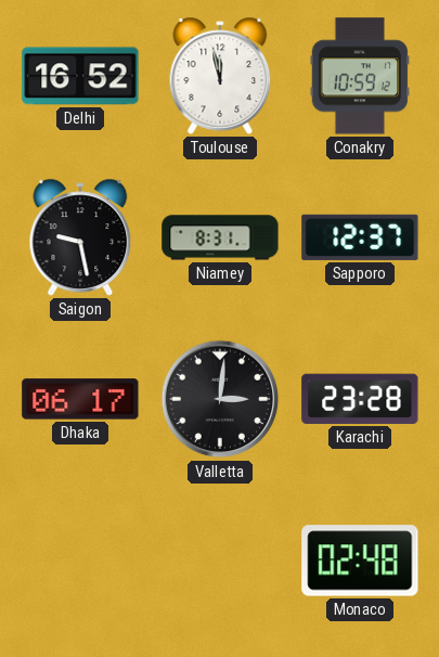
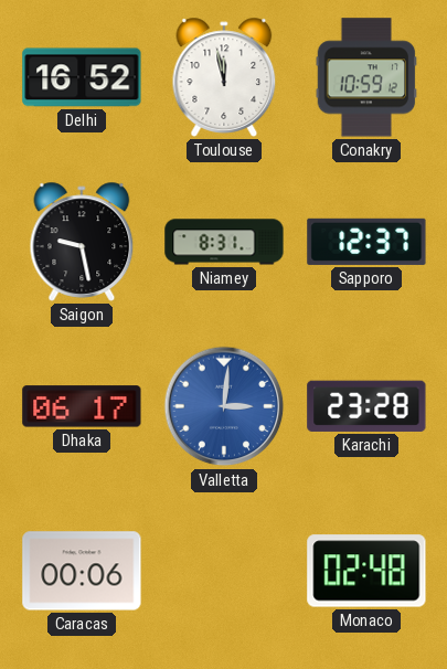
Valletta dial: black -> blue
Caracas: none -> 00:06
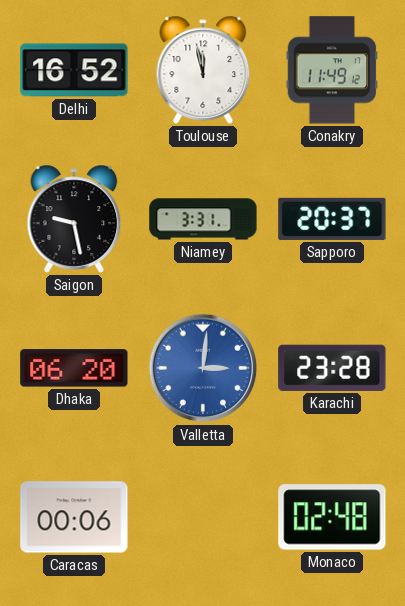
Conakry: 10:59 -> 11:49
Niamey: 8:31 -> 3:31
Sapporo: 12:37 -> 20:37
Dhaka: 06:17 -> 06:20
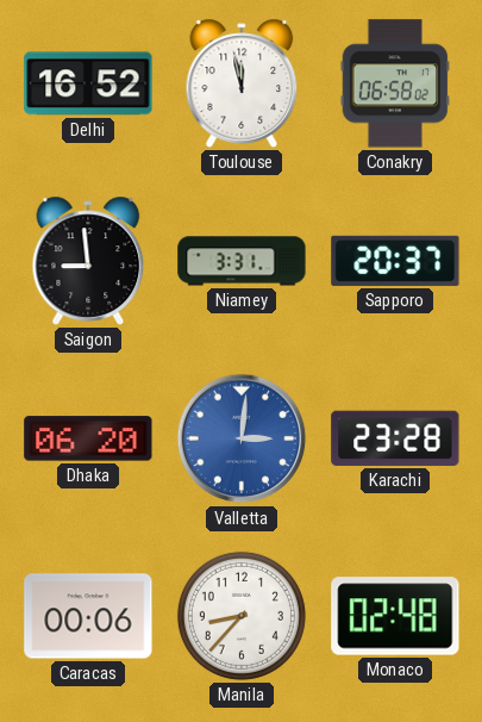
Conakry: 11:49 -> 06:58
Saigon: 9:28 -> 8:59
Manila: none -> 8:37
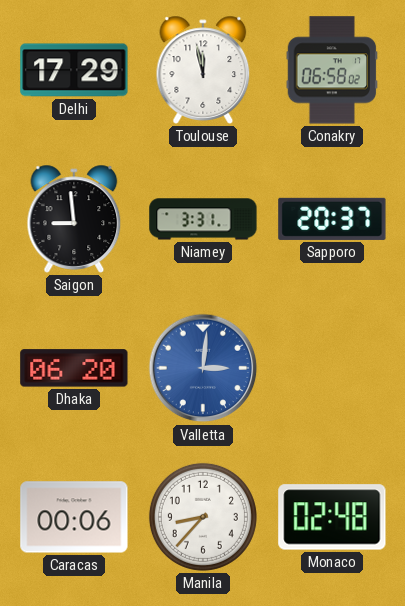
Delhi: 16:52 -> 17:29
Karachi: 23:28 -> none
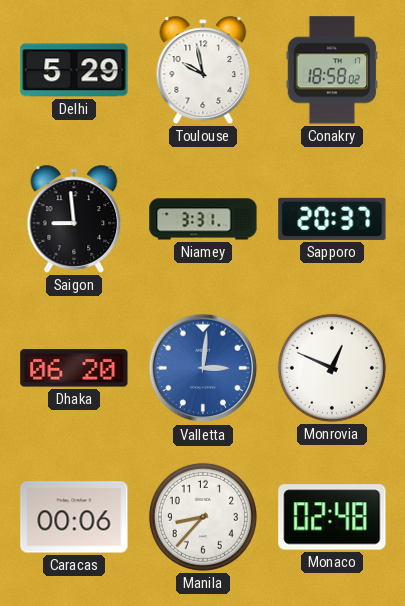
Delhi: 17:29 -> 5:29
Toulouse: 11:58 -> 9:58
Conakry: 06:58 -> 18:58
Monrovia: none -> 12:49
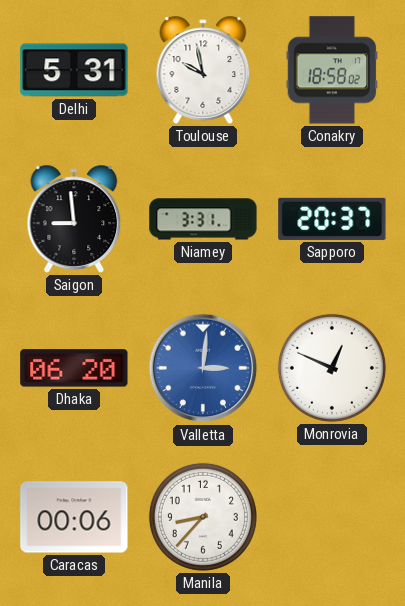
Delhi: 5:29 -> 5:31
Monaco: 02:48 -> none
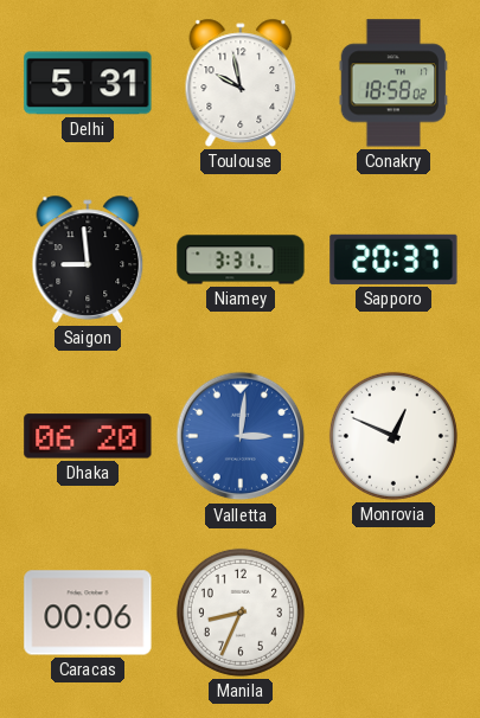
Manila: 8:37 -> 8:34
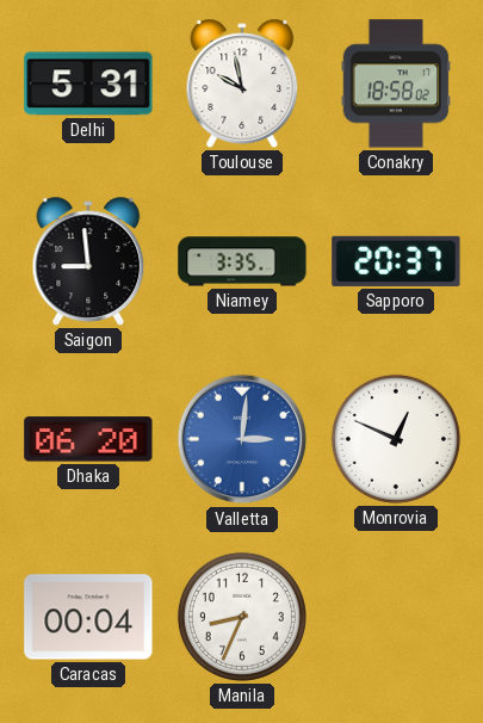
Niamey: 3:31 -> 3:35
Caracas: 00:06 -> 00:04
